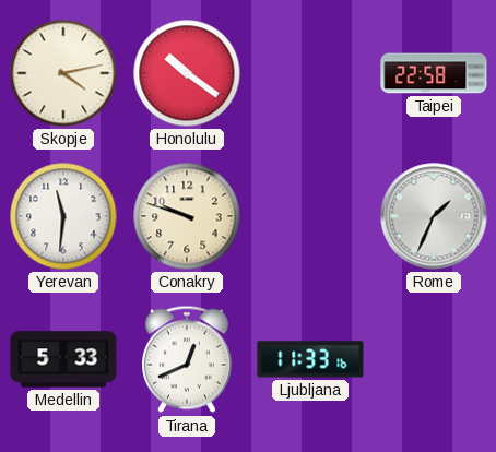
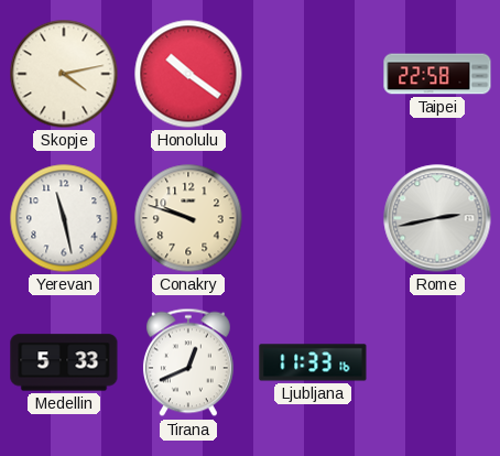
Yerevan: 11:31 -> 11:28
Rome: 1:34 -> 2:43
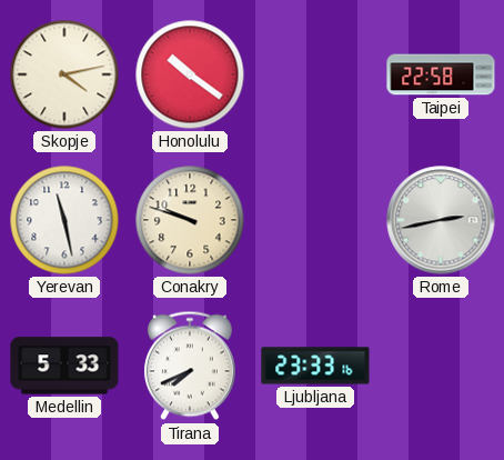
Tirana: 12:41 -> 7:41
Ljubljana: 11:33 -> 23:33
